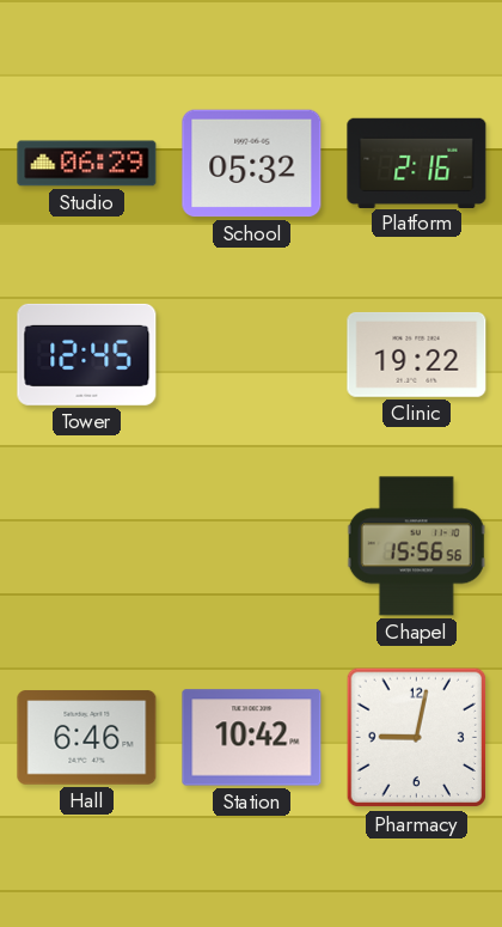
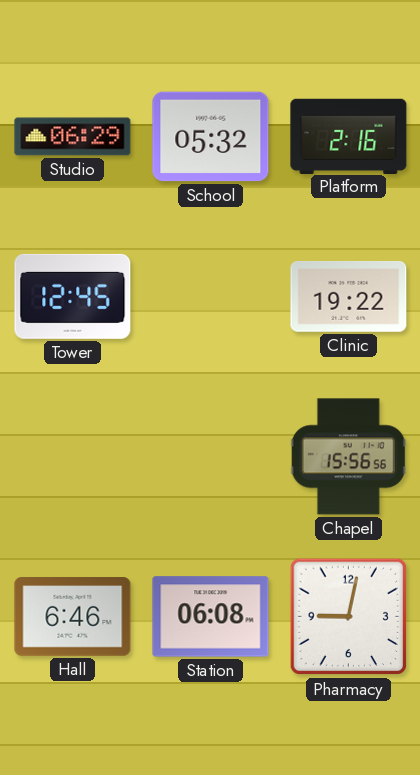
Station: 10:42 -> 06:08
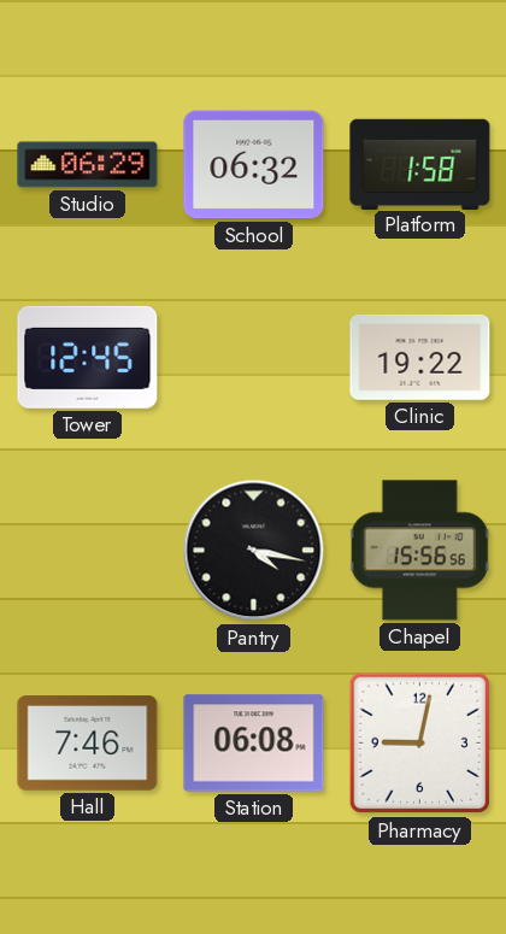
School: 05:32 -> 06:32
Platform: 2:16 -> 1:58
Pantry: none -> 4:17
Hall: 6:46 -> 7:46
